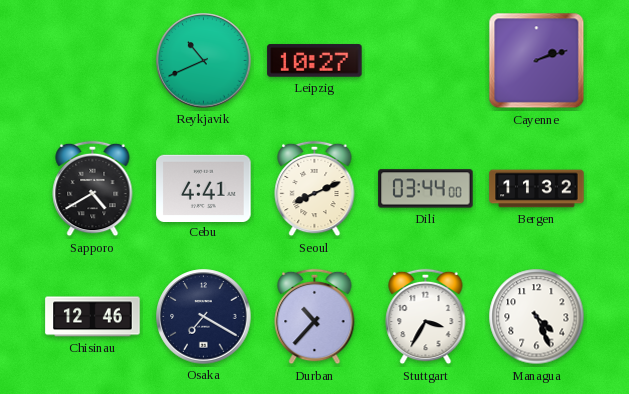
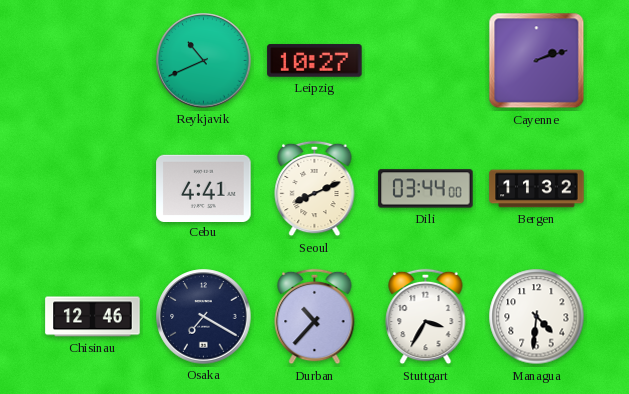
Sapporo: 4:40 -> none
Managua: 4:26 -> 4:31
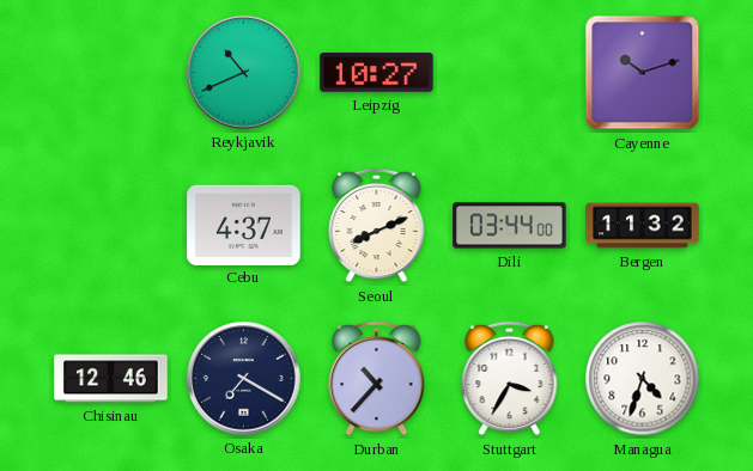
Cayenne: 2:12 -> 10:12
Cebu: 4:41 -> 4:37
Managua: 4:31 -> 4:33
